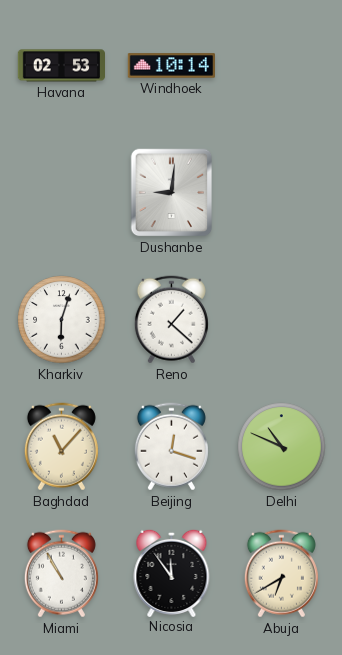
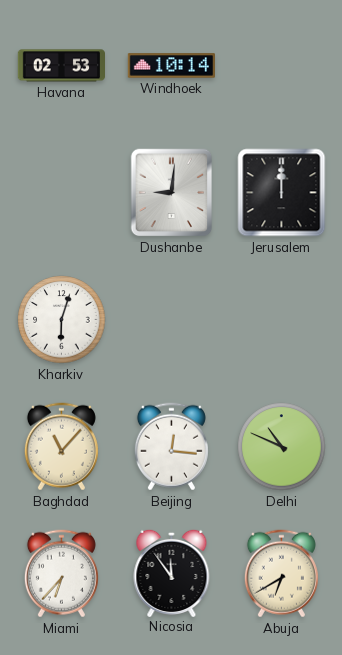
Jerusalem: none -> 12:00
Reno: 1:22 -> none
Beijing: 12:18 -> 12:16
Miami: 10:55 -> 6:37
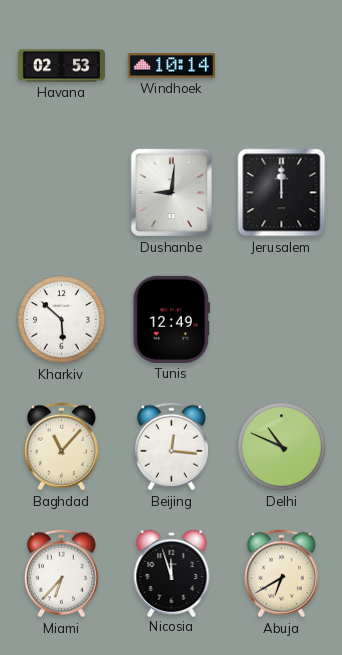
Kharkiv: 6:03 -> 5:52
Tunis: none -> 12:49
Nicosia: 11:54 -> 11:57
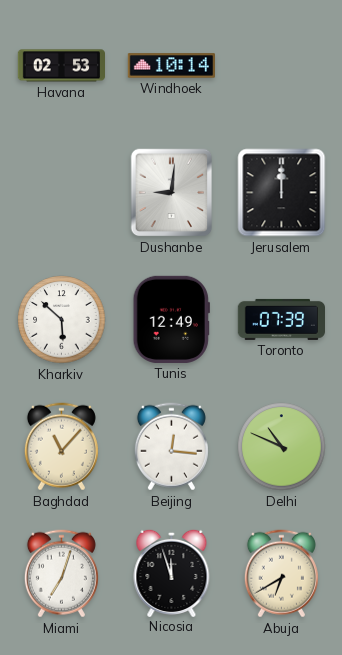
Toronto: none -> 07:39
Miami: 6:37 -> 7:03
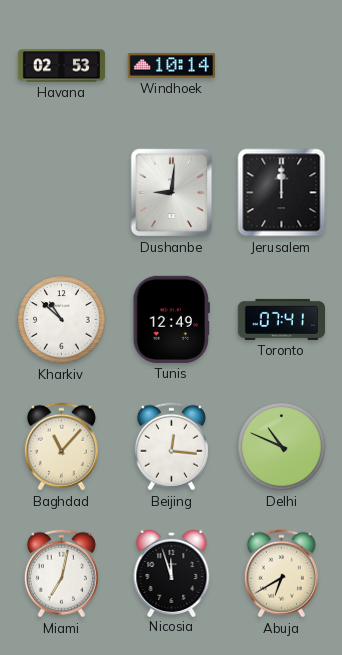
Kharkiv: 5:52 -> 10:52
Toronto: 07:39 -> 07:41
Miami: 7:03 -> 7:02
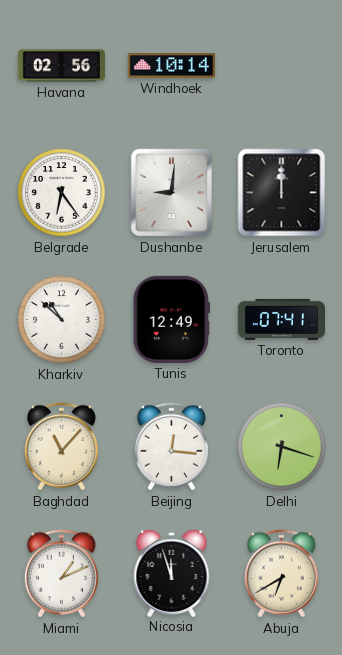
Havana: 02:53 -> 02:56
Belgrade: none -> 6:24
Delhi: 10:49 -> 6:18
Miami: 7:02 -> 1:11
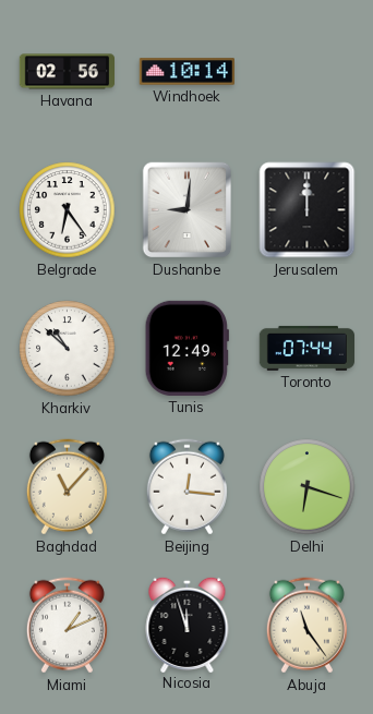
Toronto: 07:41 -> 07:44
Abuja: 6:40 -> 11:24
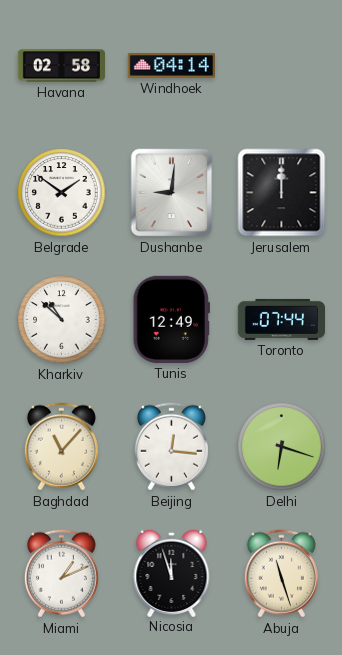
Havana: 02:56 -> 02:58
Windhoek: 10:14 -> 04:14
Belgrade: 6:24 -> 1:51
Abuja: 11:24 -> 11:27
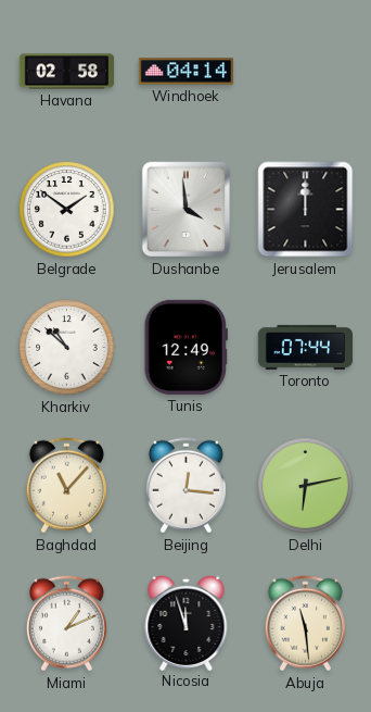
Dushanbe: 9:01 -> 3:59
Delhi: 6:18 -> 6:13
Abuja: 11:27 -> 11:29
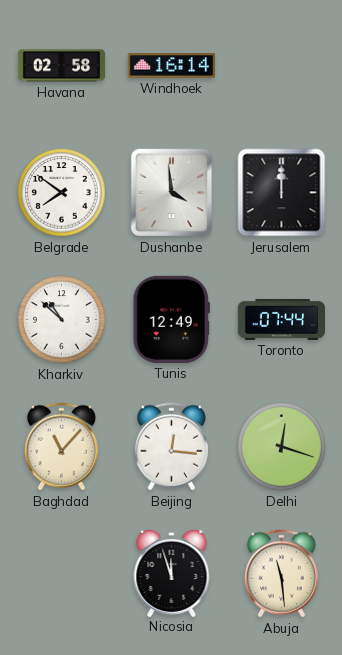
Windhoek: 04:14 -> 16:14
Belgrade: 1:51 -> 7:51
Delhi: 6:13 -> 12:18
Miami: 1:11 -> none
